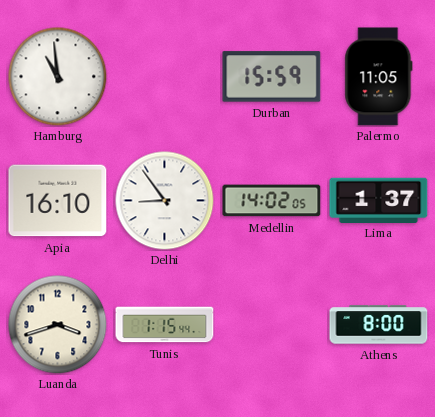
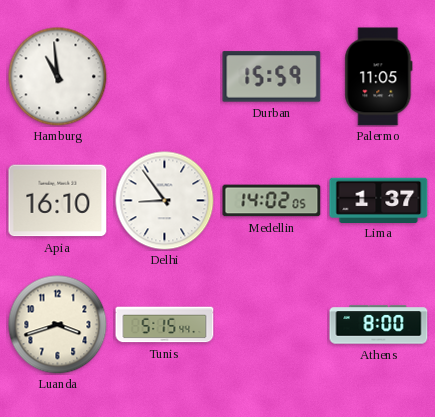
Tunis: 1:15 -> 5:15
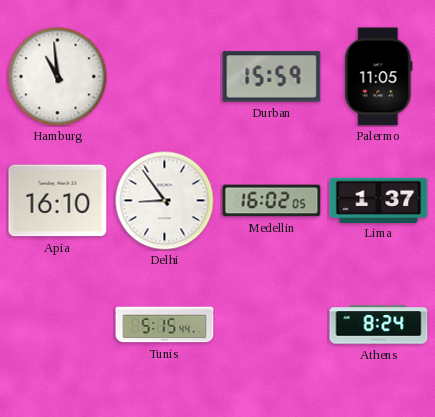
Medellin: 14:02 -> 16:02
Luanda: 3:42 -> none
Athens: 8:00 -> 8:24
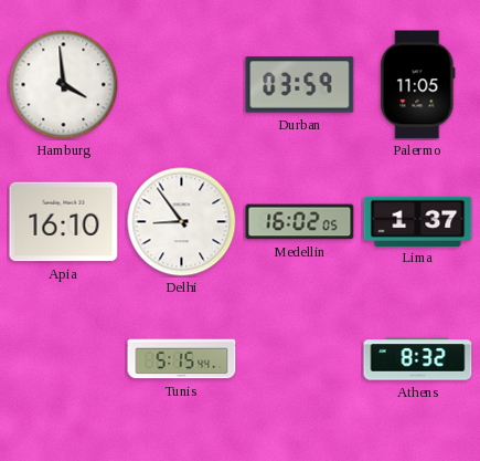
Hamburg: 10:59 -> 3:59
Durban: 15:59 -> 03:59
Athens: 8:24 -> 8:32
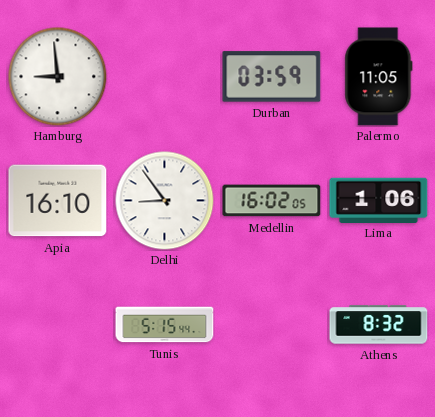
Hamburg: 3:59 -> 8:59
Lima: 1:37 -> 1:06
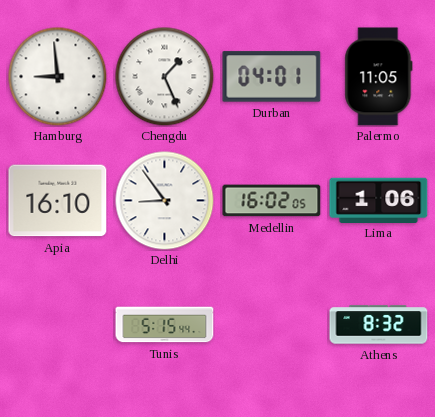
Chengdu: none -> 1:26
Durban: 03:59 -> 04:01
